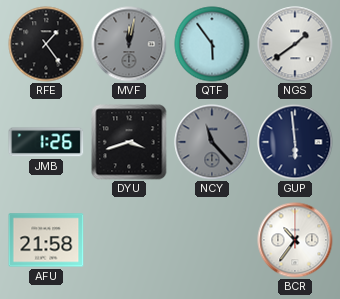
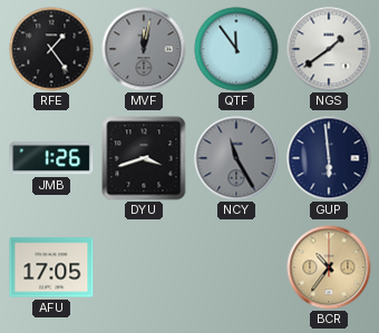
QTF: 5:54 -> 11:54
NCY: 11:23 -> 11:25
AFU: 21:58 -> 17:05
BCR dial: white -> champagne
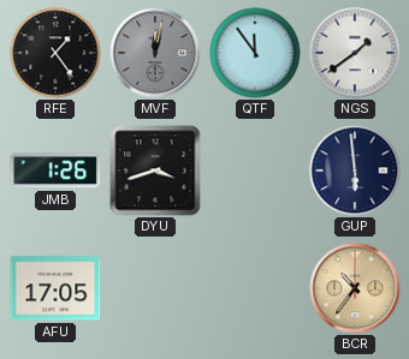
NCY: 11:25 -> none
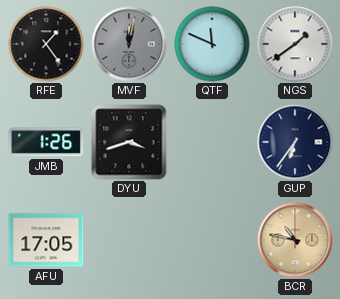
QTF: 11:54 -> 11:49
GUP: 5:59 -> 6:36
BCR: 10:36 -> 10:47
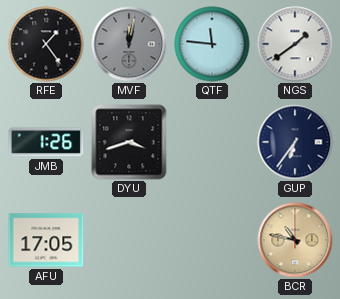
QTF: 11:49 -> 11:46
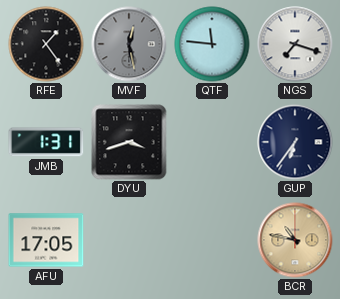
MVF: 12:02 -> 12:28
NGS: 1:39 -> 7:18
JMB: 1:26 -> 1:31
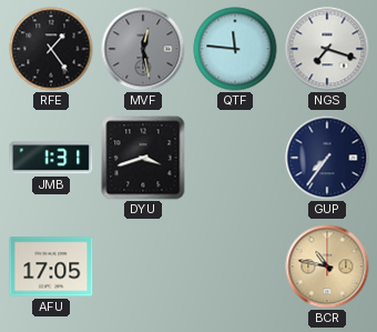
GUP: 6:36 -> 7:36
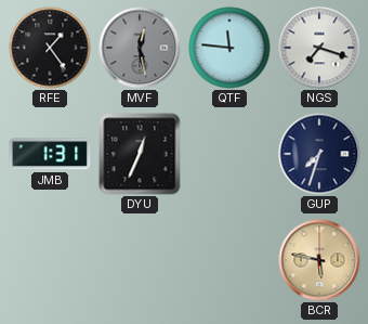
DYU: 3:42 -> 12:34
GUP: 7:36 -> 7:33
AFU: 17:05 -> none
BCR: 10:47 -> 5:47
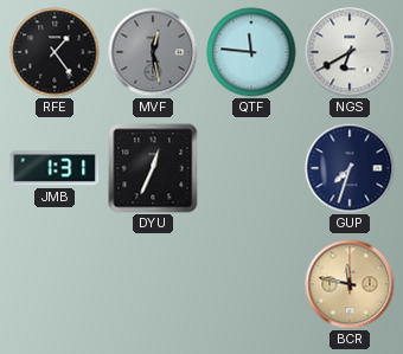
NGS: 7:18 -> 6:40
BCR: 5:47 -> 11:47
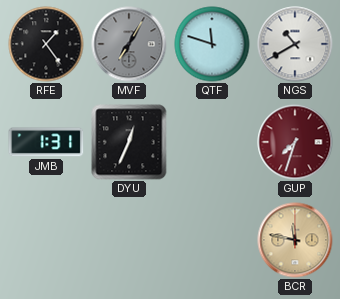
MVF: 12:28 -> 7:05
QTF: 11:46 -> 11:48
NGS: 6:40 -> 10:40
GUP dial: navy -> burgundy
